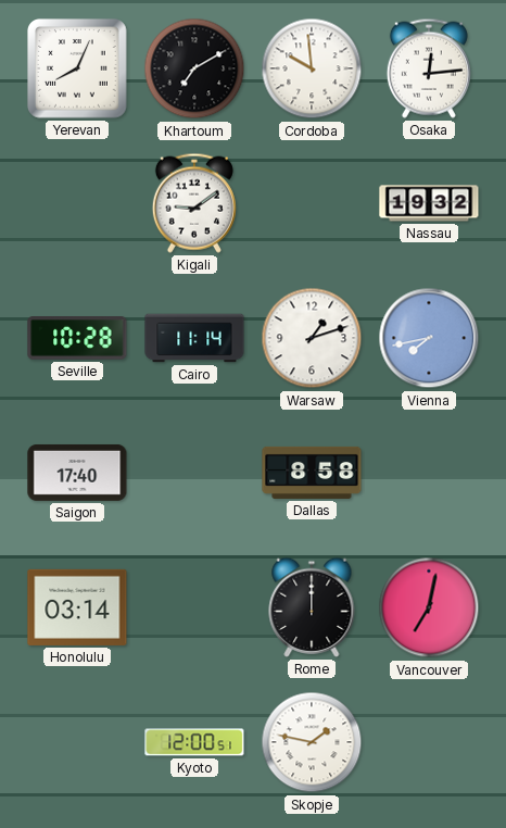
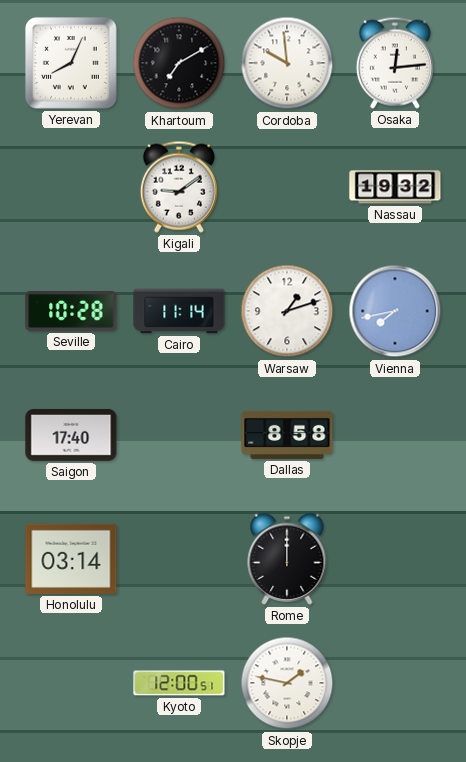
Vancouver: 7:02 -> none
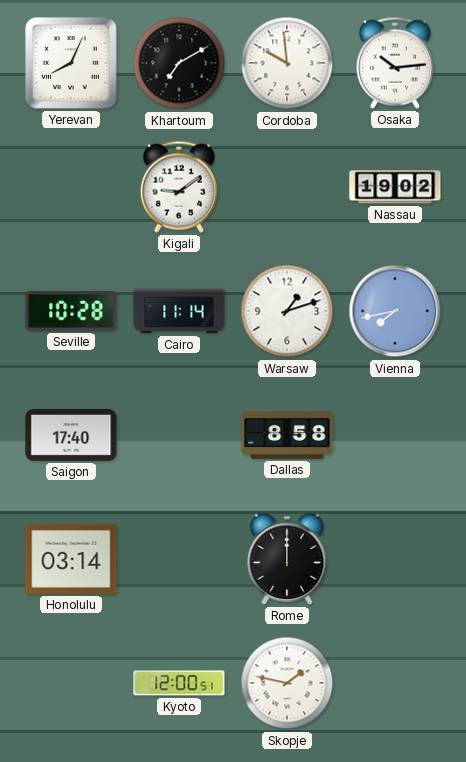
Osaka: 12:14 -> 10:14
Nassau: 19:32 -> 19:02
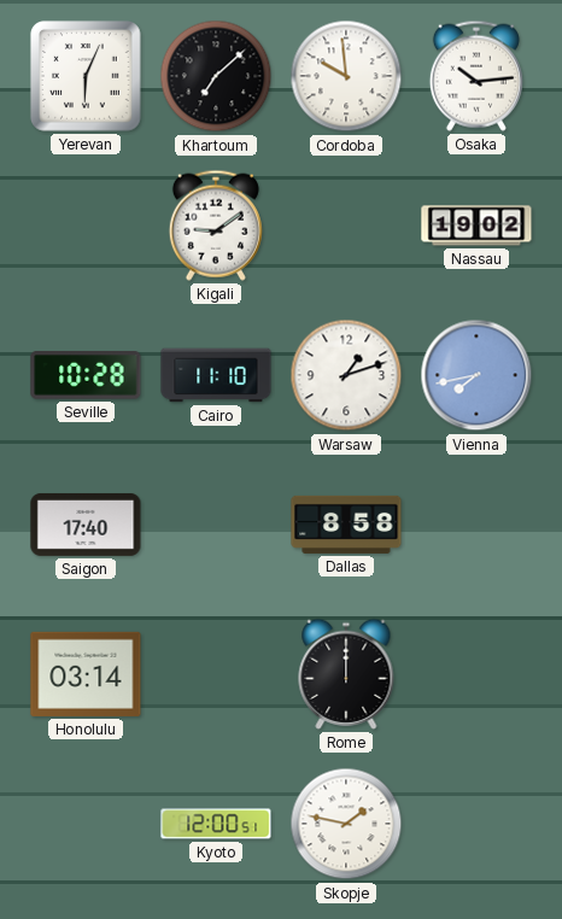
Yerevan: 8:04 -> 6:04
Khartoum: 7:10 -> 7:08
Cairo: 11:14 -> 11:10
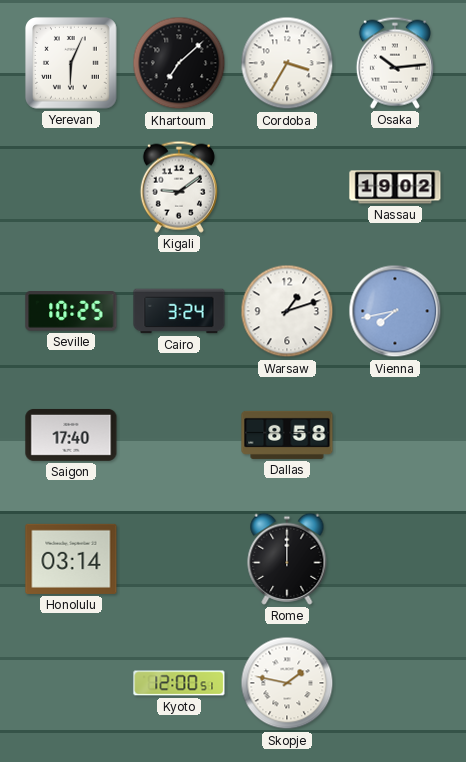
Cordoba: 9:59 -> 3:35
Seville: 10:28 -> 10:25
Cairo: 11:10 -> 3:24
